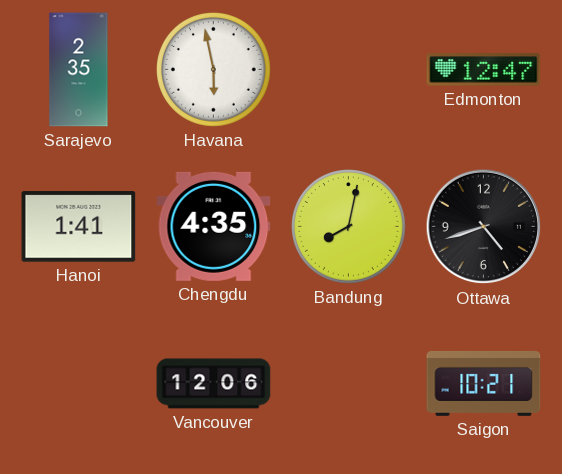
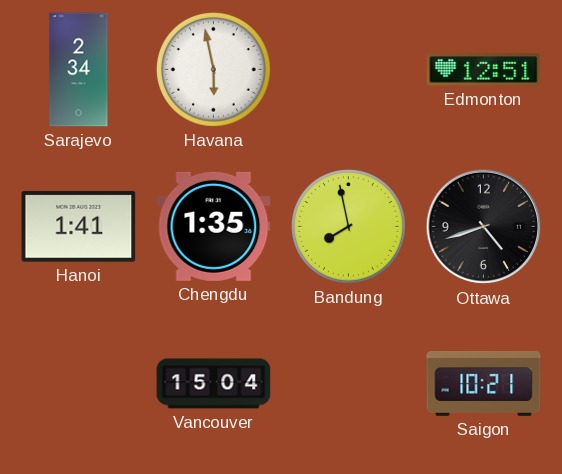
Sarajevo: 2:35 -> 2:34
Edmonton: 12:47 -> 12:51
Chengdu: 4:35 -> 1:35
Bandung: 8:02 -> 7:58
Vancouver: 12:06 -> 15:04
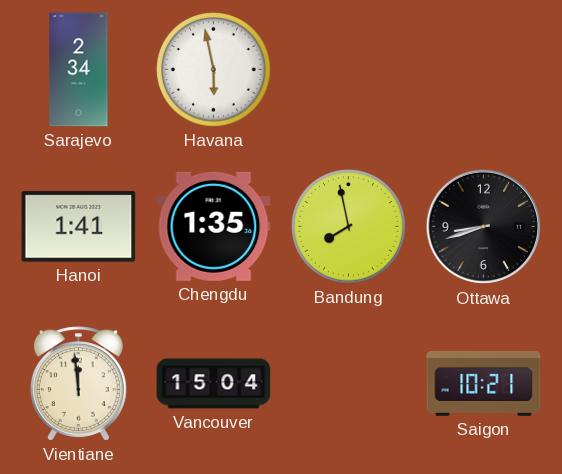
Edmonton: 12:51 -> none
Ottawa: 4:42 -> 8:42
Vientiane: none -> 11:59
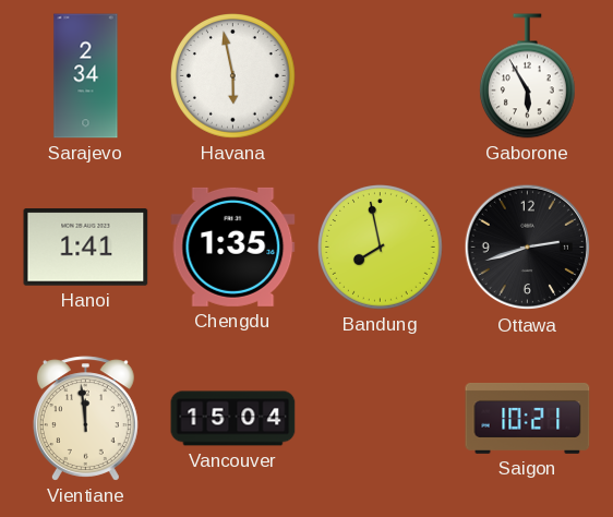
Gaborone: none -> 5:55
Ottawa: 8:42 -> 2:42
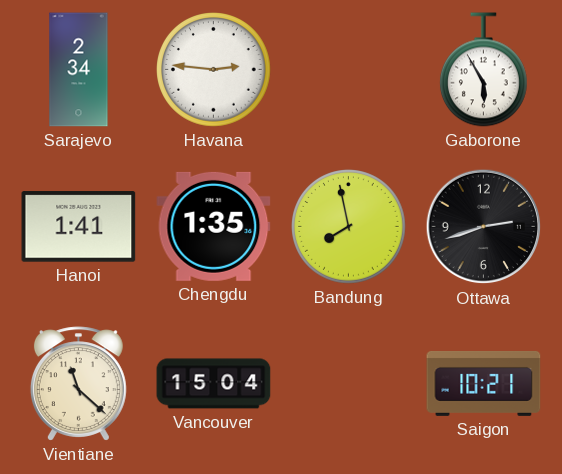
Havana: 5:58 -> 2:46
Vientiane: 11:59 -> 11:22
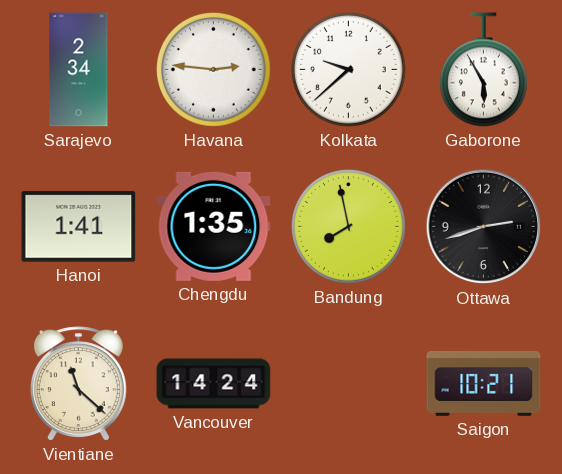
Kolkata: none -> 9:38
Vancouver: 15:04 -> 14:24
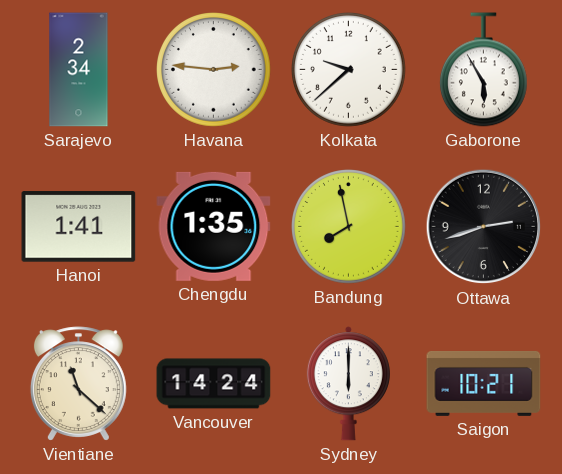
Sydney: none -> 6:00
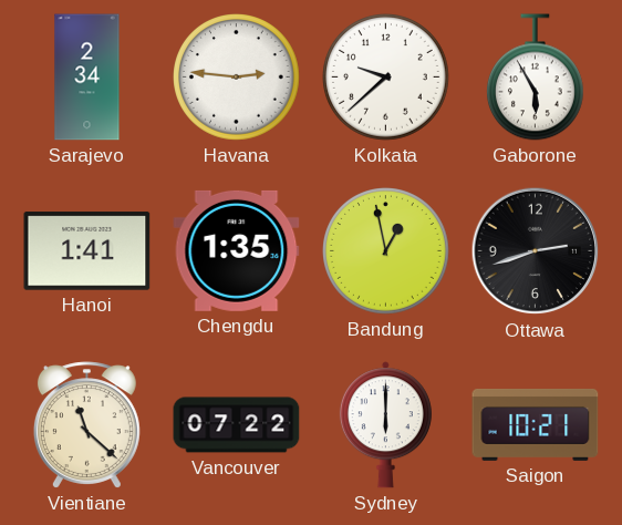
Bandung: 7:58 -> 12:58
Vancouver: 14:24 -> 07:22
